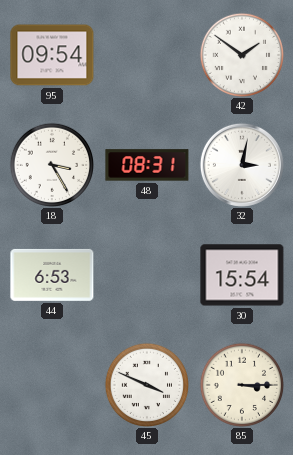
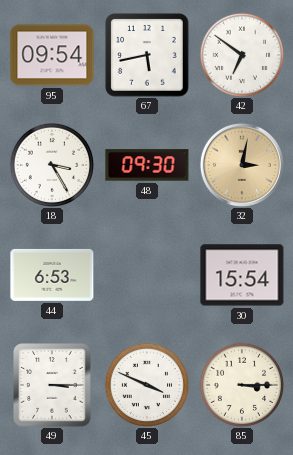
67: none -> 5:43
42: 1:51 -> 6:51
48: 08:31 -> 09:30
32 dial: white -> champagne
49: none -> 3:15
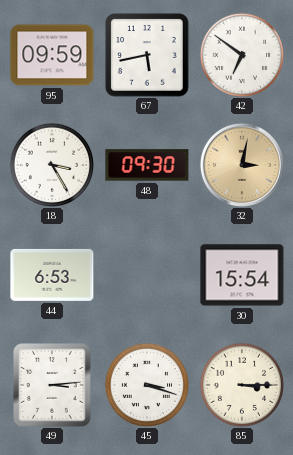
95: 09:54 -> 09:59
49: 3:15 -> 3:14
45: 3:49 -> 3:18
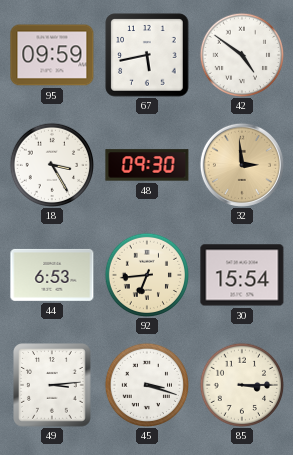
42: 6:51 -> 4:51
32: 3:02 -> 2:59
92: none -> 6:44
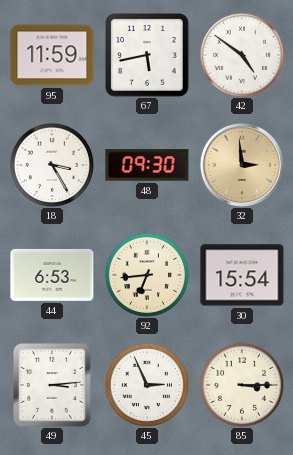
95: 09:59 -> 11:59
45: 3:18 -> 2:56
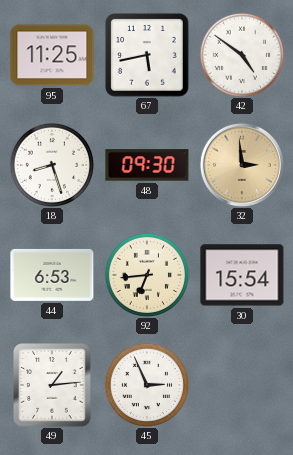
95: 11:59 -> 11:25
18: 3:25 -> 8:27
49: 3:14 -> 1:14
85: 3:15 -> none
